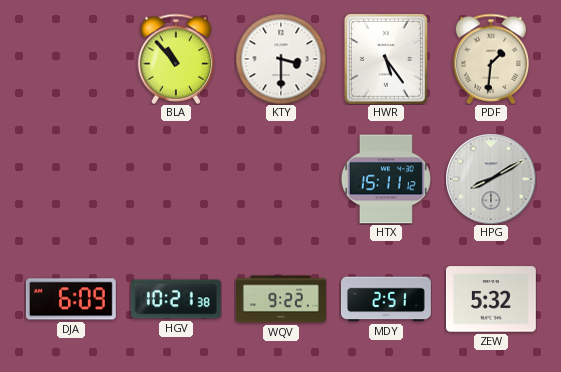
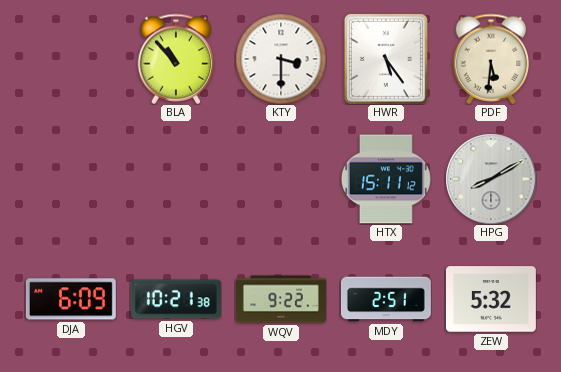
PDF: 1:31 -> 5:31
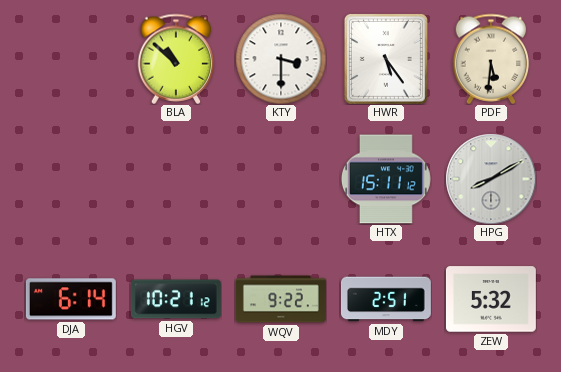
BLA: 10:53 -> 10:52
DJA: 6:09 -> 6:14
HGV: 10:21:38 -> 10:21:12
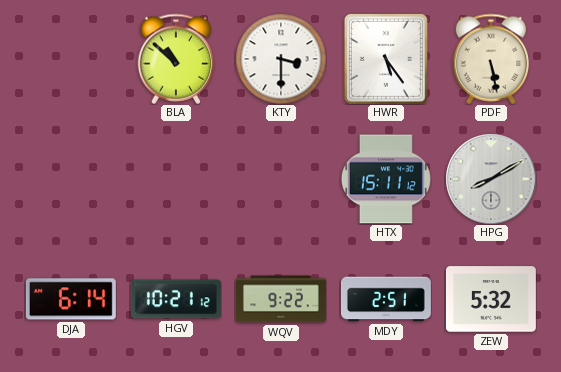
PDF: 5:31 -> 5:28
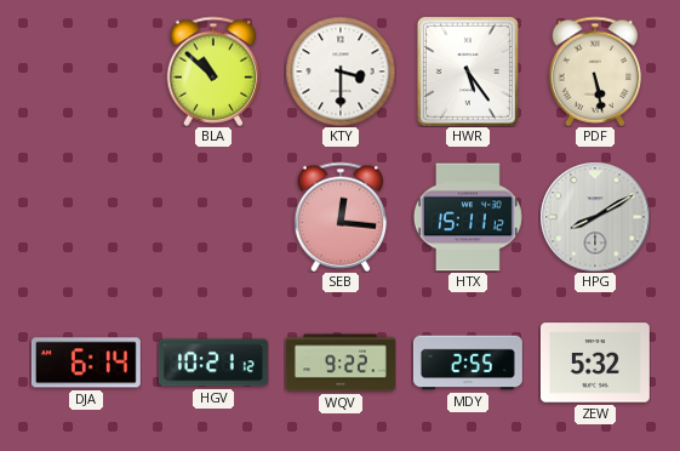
SEB: none -> 12:16
MDY: 2:51 -> 2:55
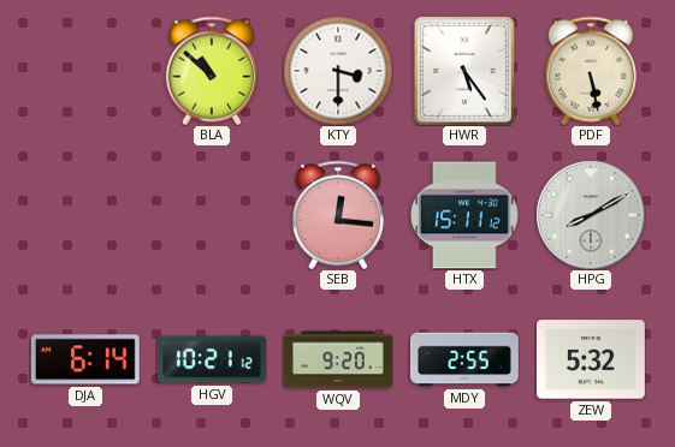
WQV: 9:22 -> 9:20
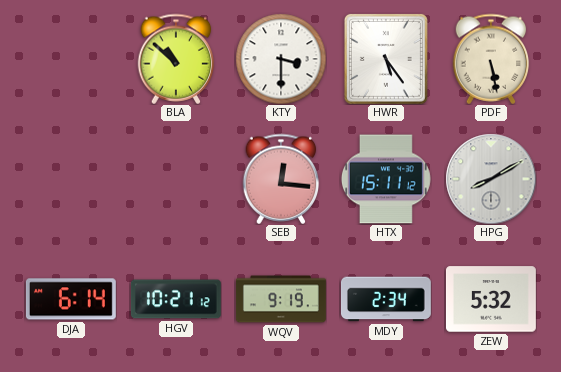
WQV: 9:20 -> 9:19
MDY: 2:55 -> 2:34
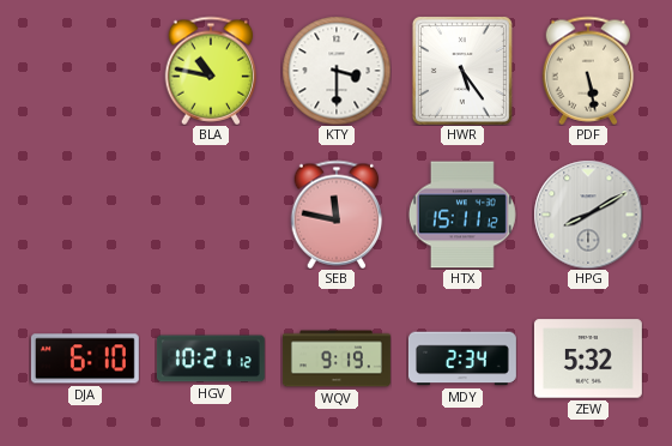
BLA: 10:52 -> 10:47
SEB: 12:16 -> 11:47
DJA: 6:14 -> 6:10
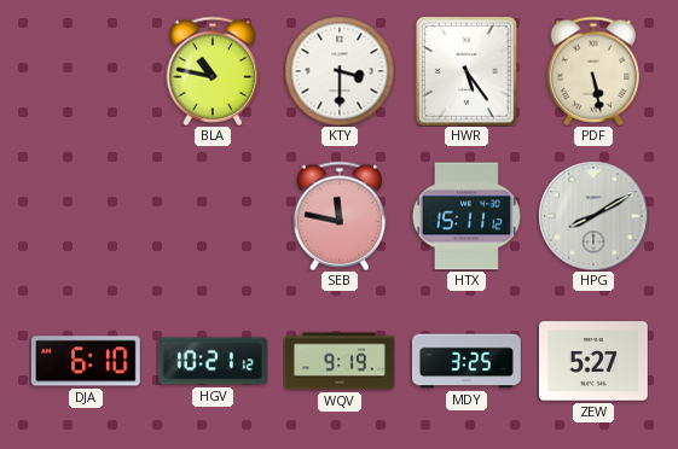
MDY: 2:34 -> 3:25
ZEW: 5:32 -> 5:27
